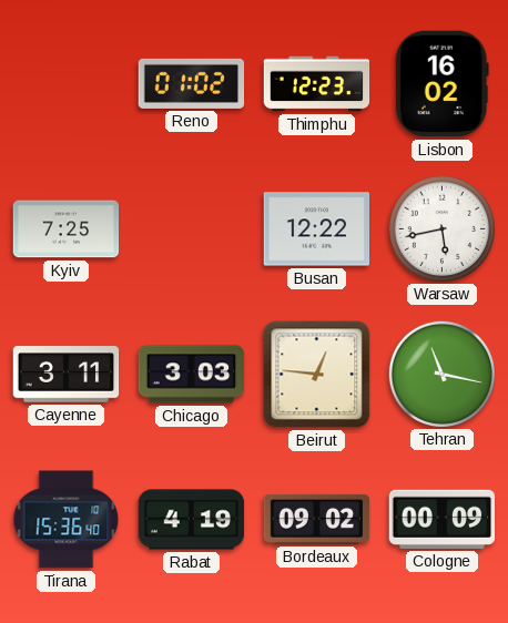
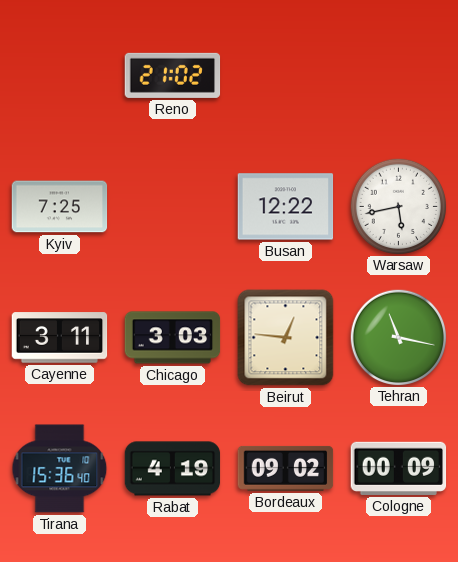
Reno: 01:02 -> 21:02
Thimphu: 12:23 -> none
Lisbon: 16:02 -> none
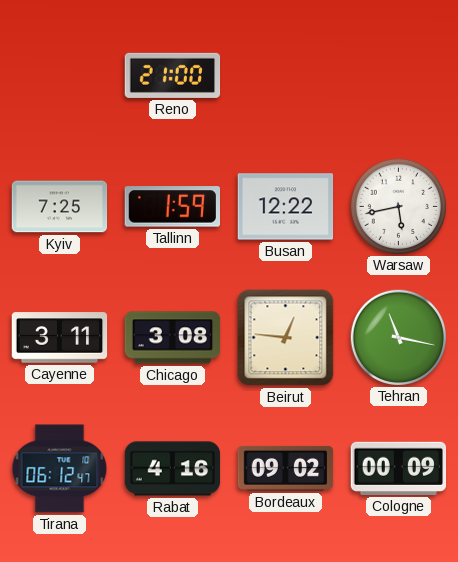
Reno: 21:02 -> 21:00
Tallinn: none -> 1:59
Chicago: 3:03 -> 3:08
Tirana: 15:36 -> 06:12
Rabat: 4:19 -> 4:16
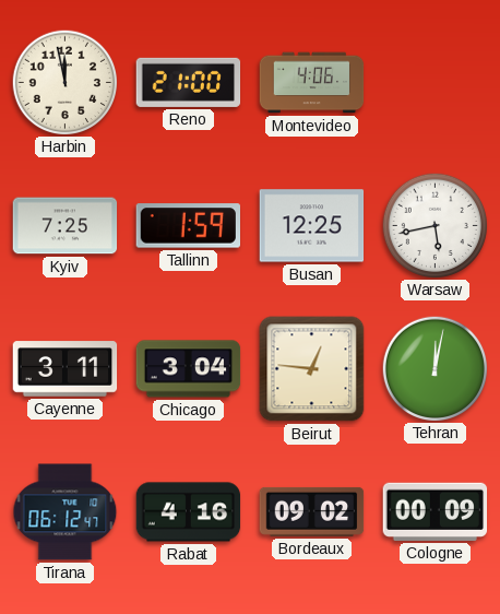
Harbin: none -> 11:58
Montevideo: none -> 4:06
Busan: 12:22 -> 12:25
Chicago: 3:08 -> 3:04
Tehran: 11:17 -> 12:02
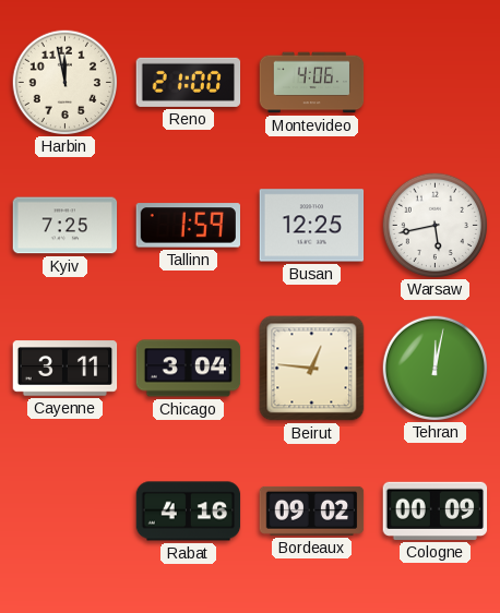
Tirana: 06:12 -> none
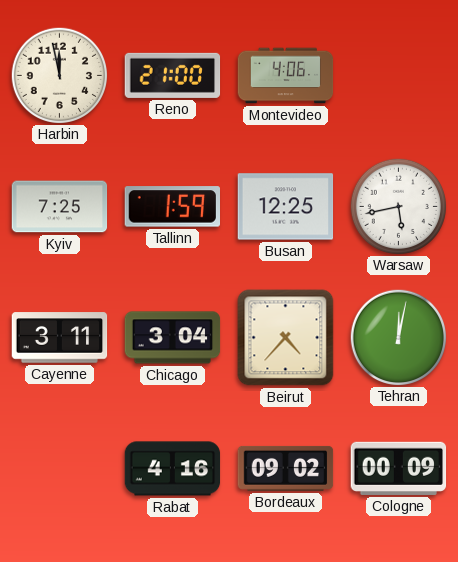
Beirut: 12:46 -> 4:37
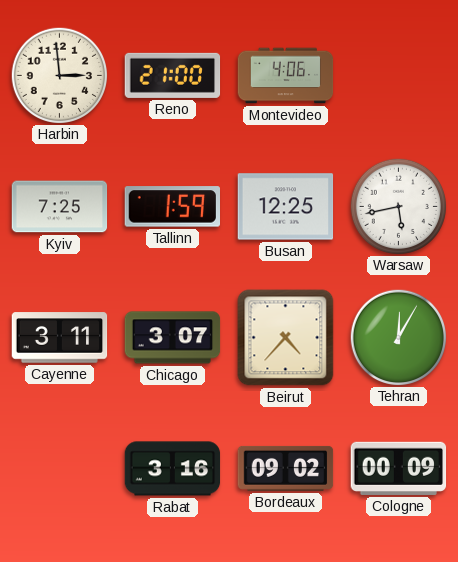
Harbin: 11:58 -> 2:59
Chicago: 3:04 -> 3:07
Tehran: 12:02 -> 12:05
Rabat: 4:16 -> 3:16
